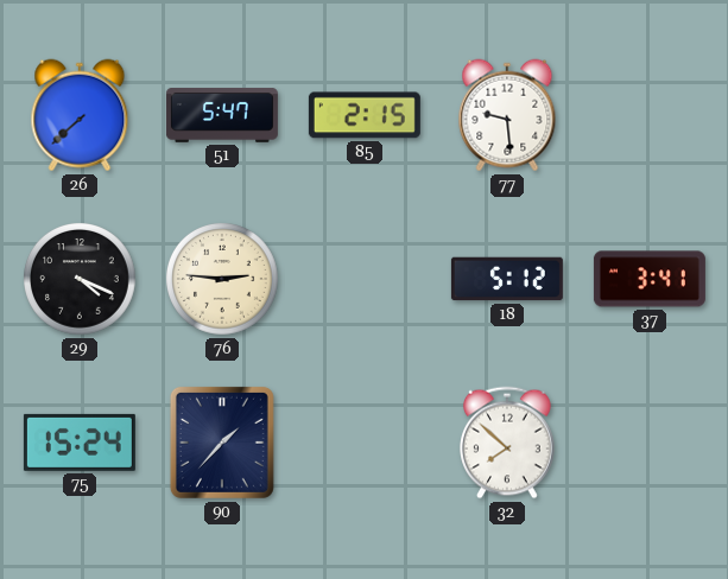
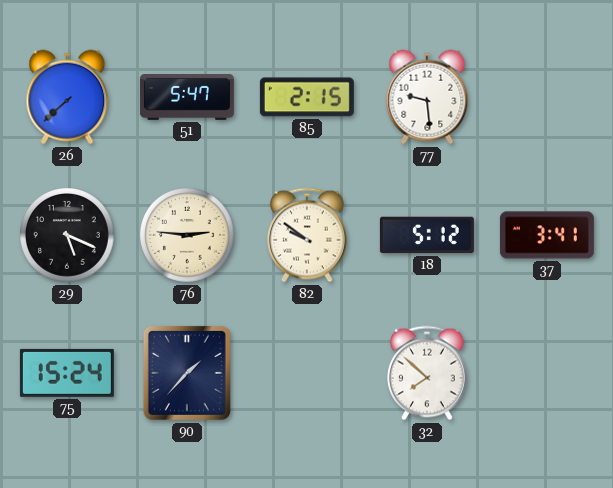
29: 4:19 -> 5:19
82: none -> 9:51
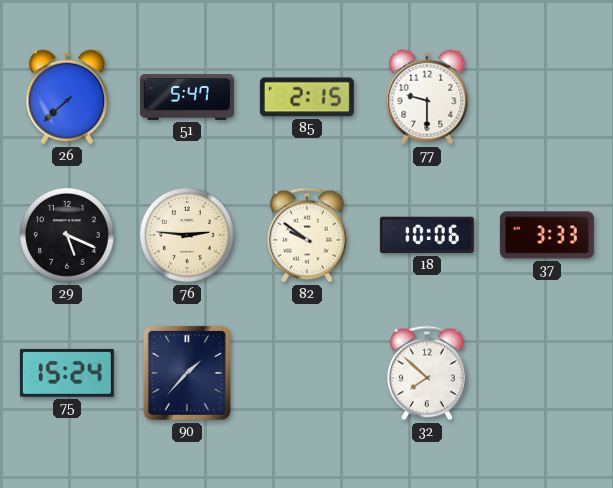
77: 9:29 -> 9:30
18: 5:12 -> 10:06
37: 3:41 -> 3:33
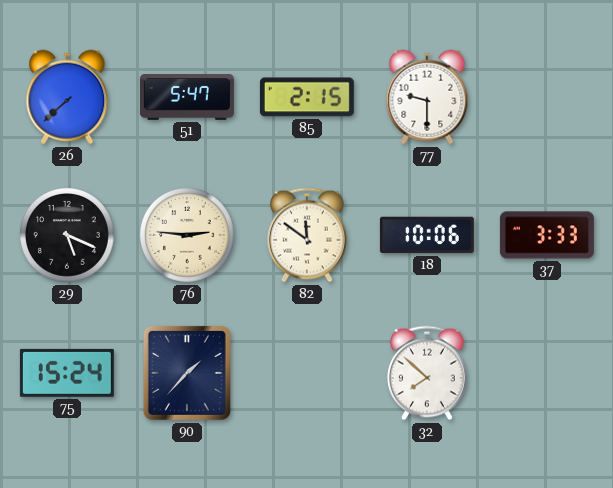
82: 9:51 -> 11:51
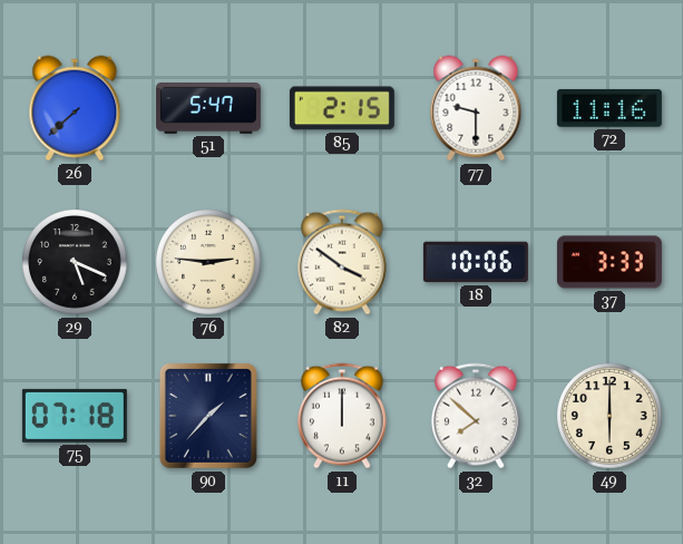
72: none -> 11:16
82: 11:51 -> 3:51
75: 15:24 -> 07:18
11: none -> 12:00
49: none -> 6:00
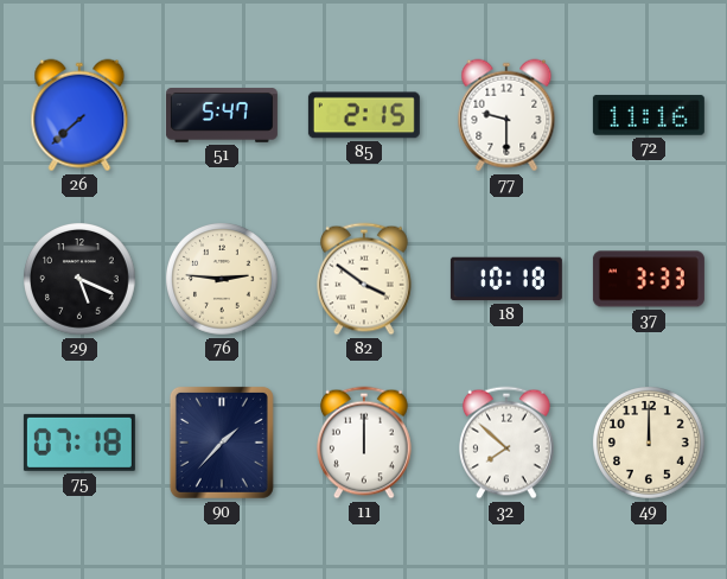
18: 10:06 -> 10:18
49: 6:00 -> 12:00
